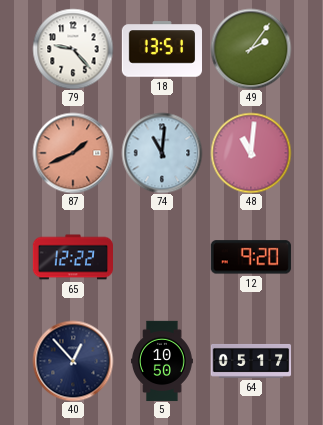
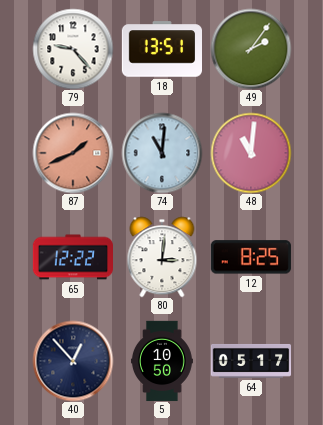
80: none -> 3:01
12: 9:20 -> 8:25
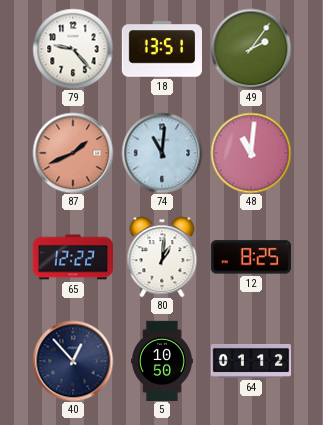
80: 3:01 -> 1:01
64: 05:17 -> 01:12
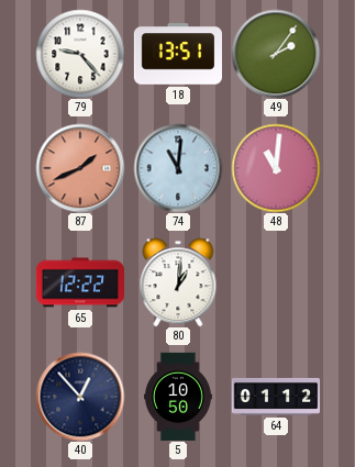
12: 8:25 -> none
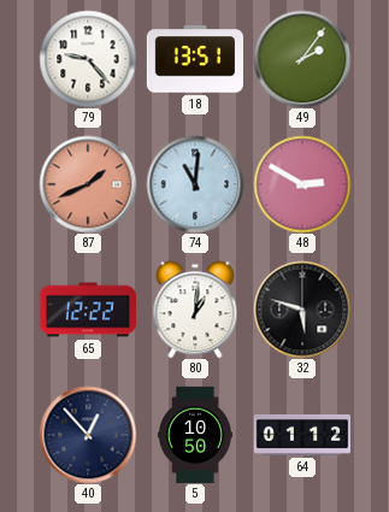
48: 11:01 -> 2:50
32: none -> 5:48
